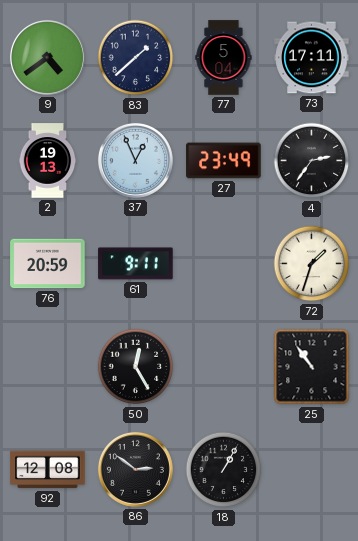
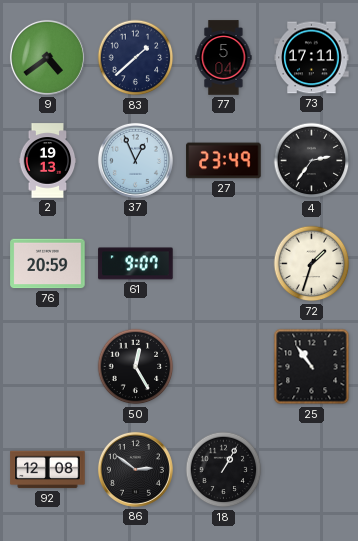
61: 9:11 -> 9:07
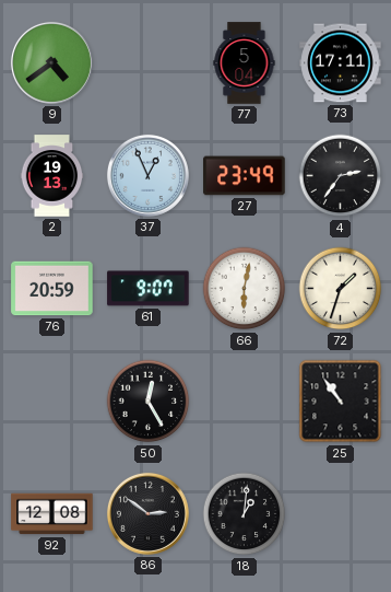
83: 1:38 -> none
66: none -> 6:02
18: 1:05 -> 1:01
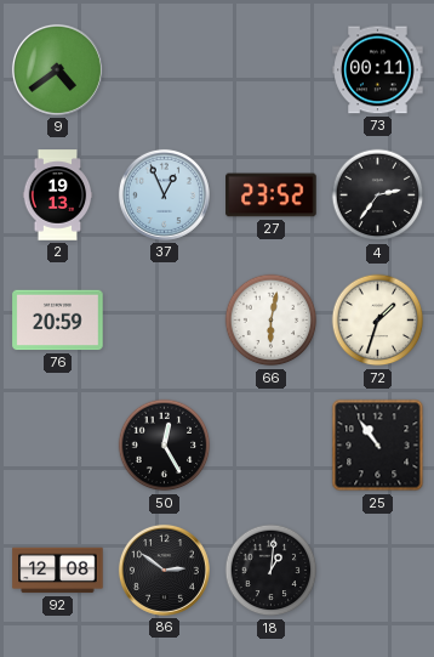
77: 5:04 -> none
73: 17:11 -> 00:11
27: 23:49 -> 23:52
61: 9:07 -> none
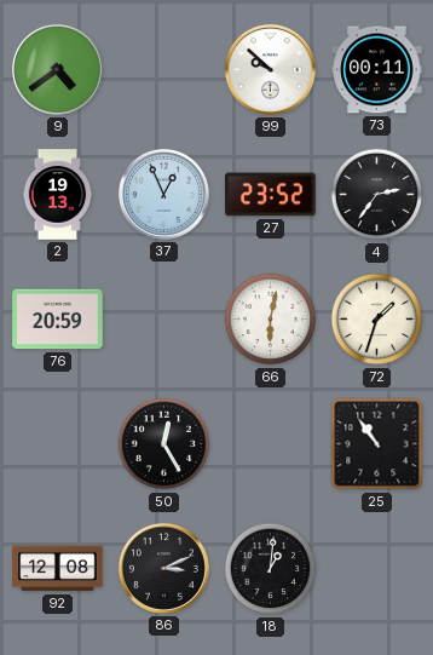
99: none -> 9:52
86: 2:51 -> 3:11
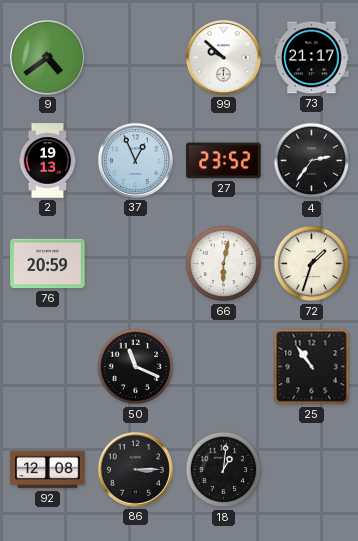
73: 00:11 -> 21:17
50: 12:25 -> 11:19
86: 3:11 -> 3:15
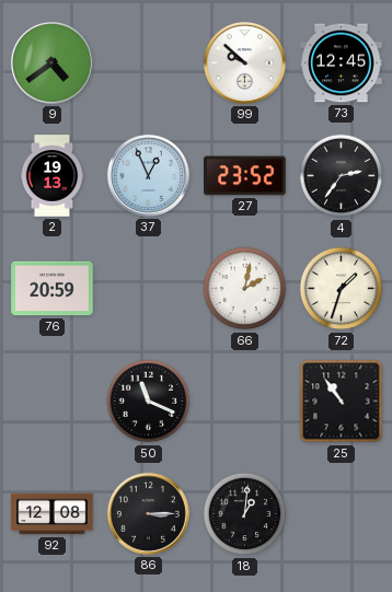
73: 21:17 -> 12:45
66: 6:02 -> 2:02
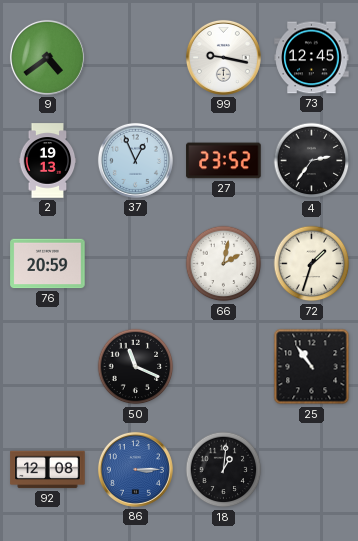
99: 9:52 -> 9:17
86 dial: black -> blue
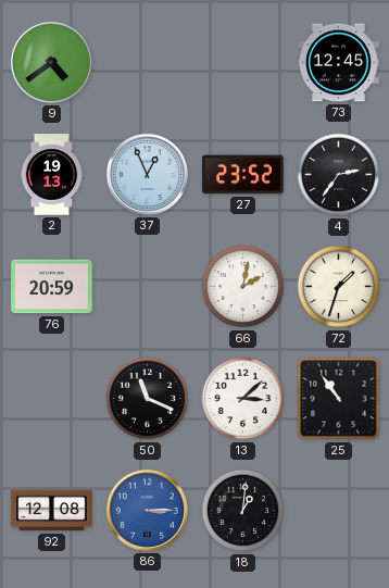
99: 9:17 -> none
13: none -> 3:08
